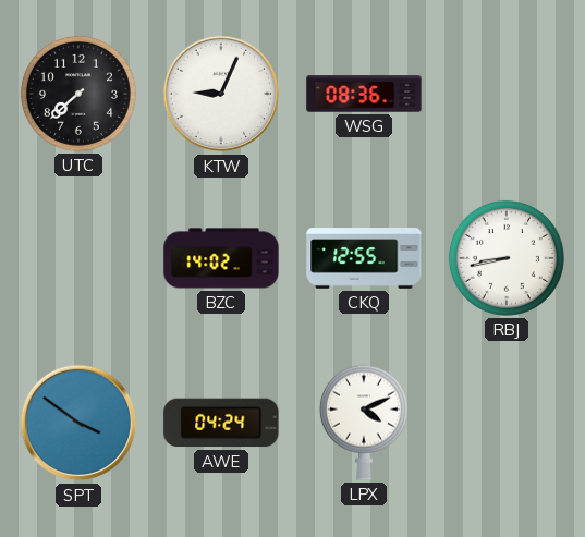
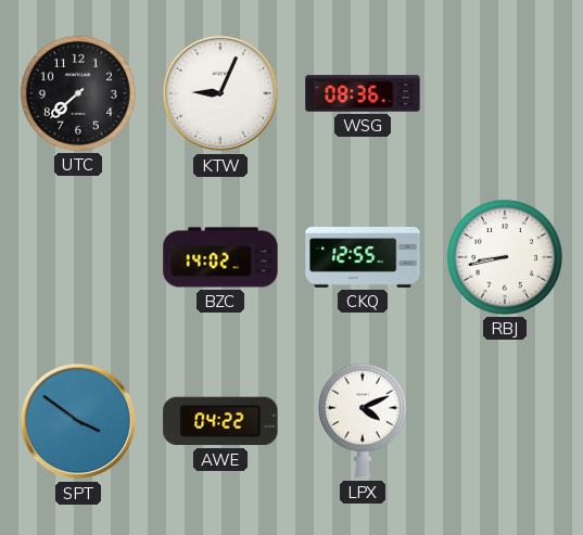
AWE: 04:24 -> 04:22
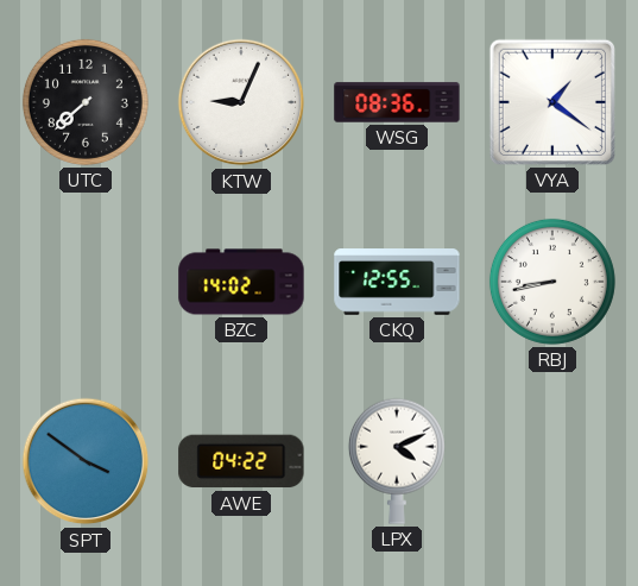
VYA: none -> 1:21
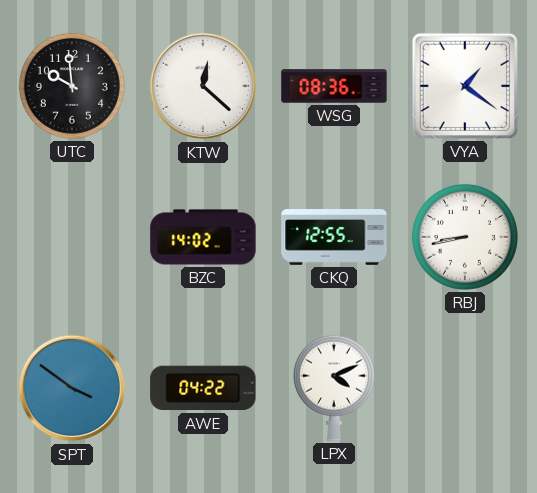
UTC: 7:38 -> 9:59
KTW: 9:04 -> 12:22
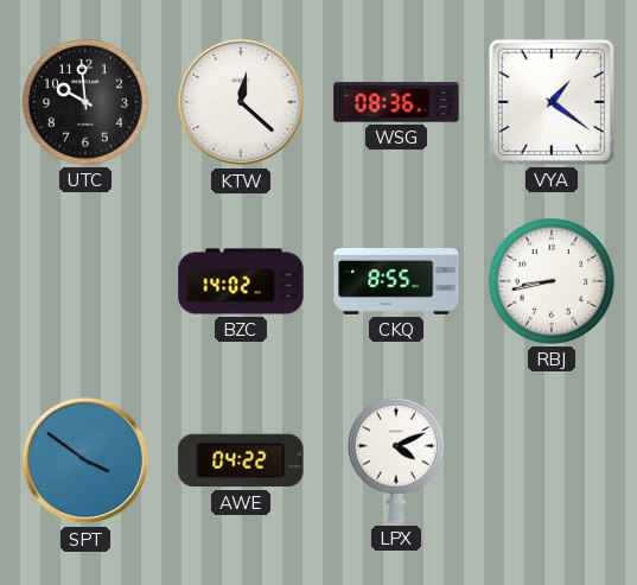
CKQ: 12:55 -> 8:55
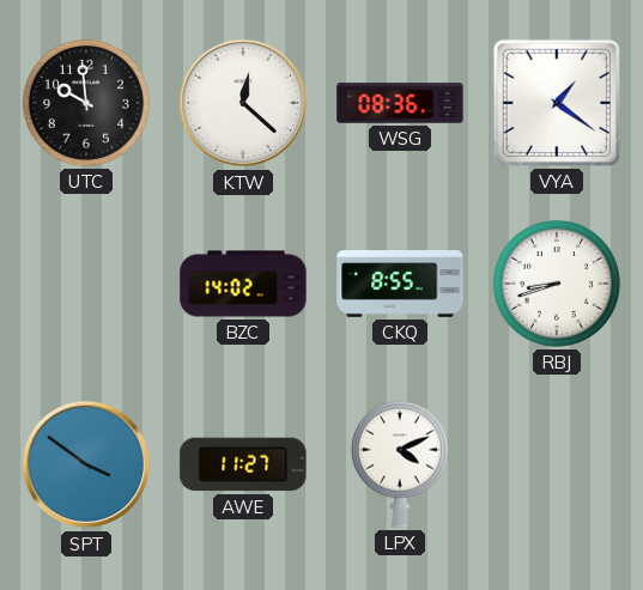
RBJ: 8:43 -> 8:42
AWE: 04:22 -> 11:27
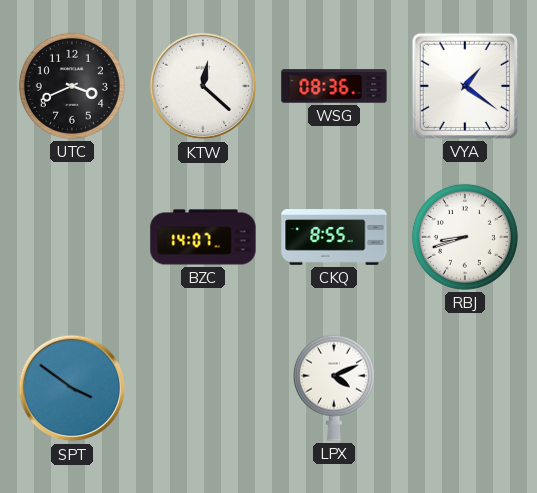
UTC: 9:59 -> 3:41
BZC: 14:02 -> 14:07
AWE: 11:27 -> none
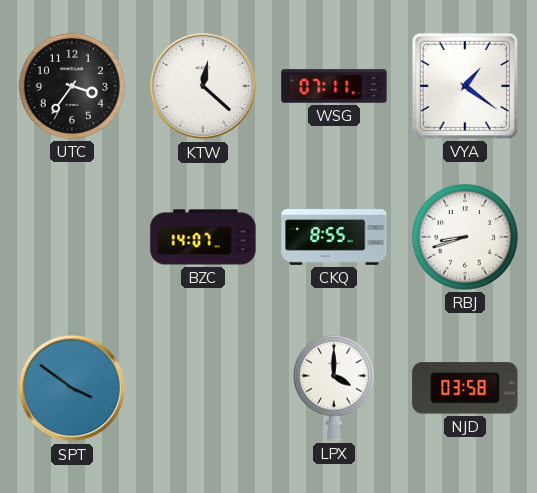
UTC: 3:41 -> 3:36
WSG: 08:36 -> 07:11
LPX: 4:11 -> 4:00
NJD: none -> 03:58
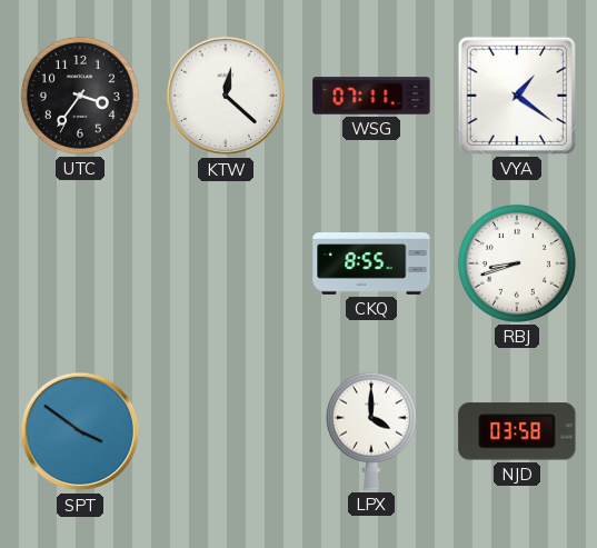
BZC: 14:07 -> none
